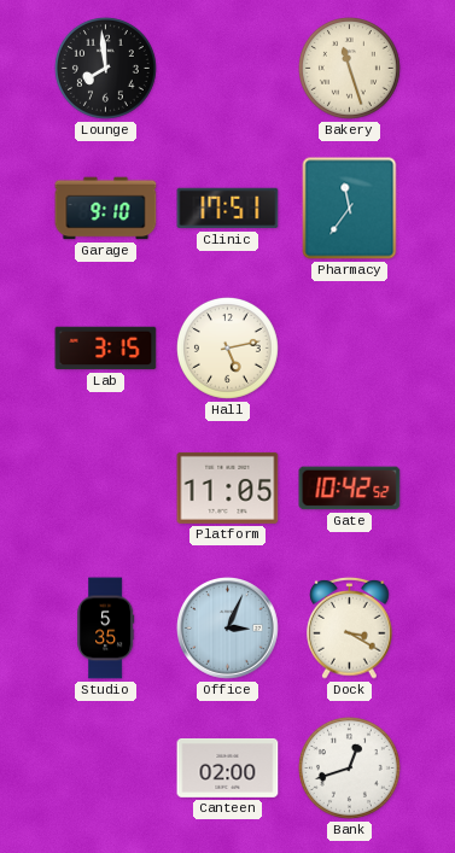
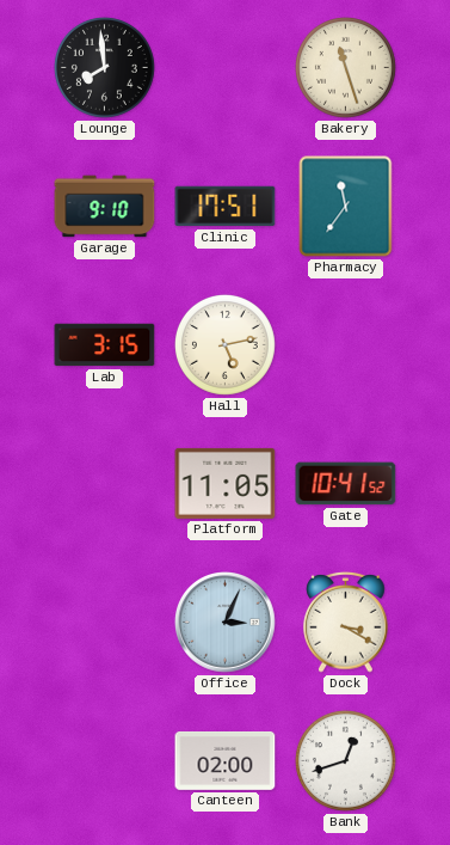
Gate: 10:42 -> 10:41
Studio: 5:35 -> none
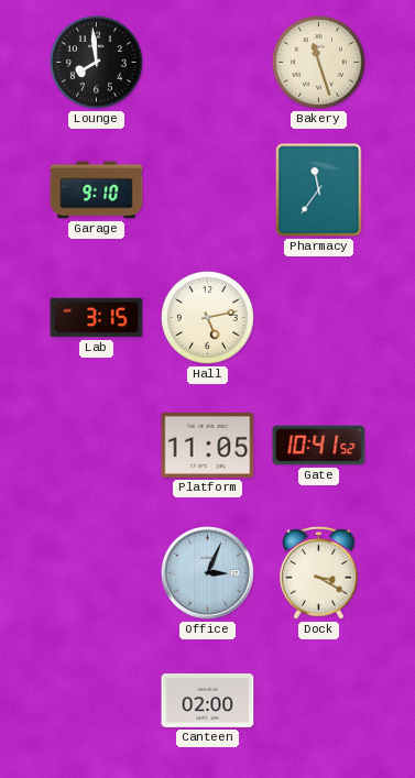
Clinic: 17:51 -> none
Bank: 12:42 -> none
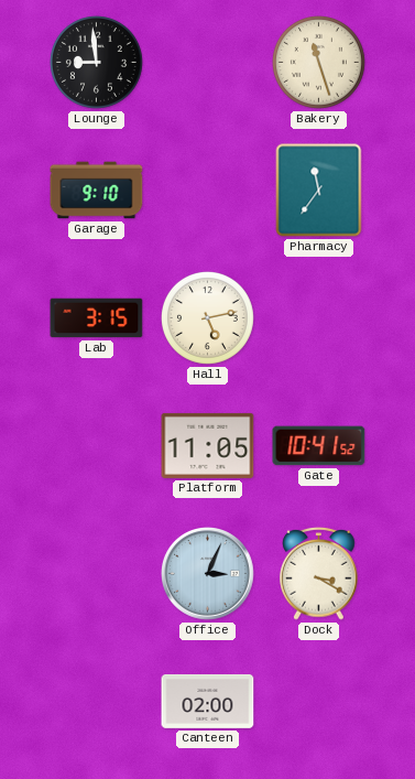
Lounge: 7:59 -> 8:59
